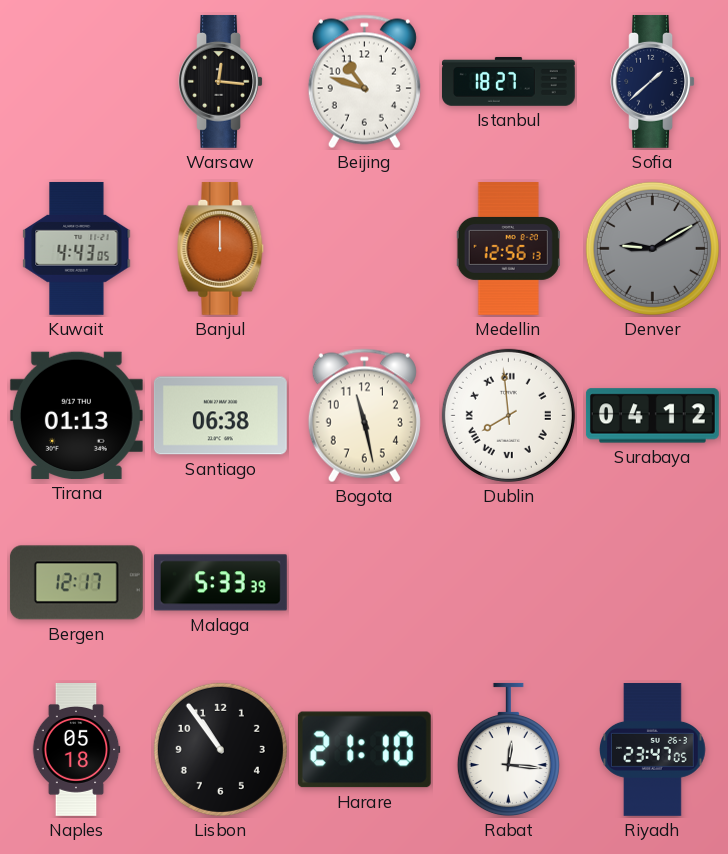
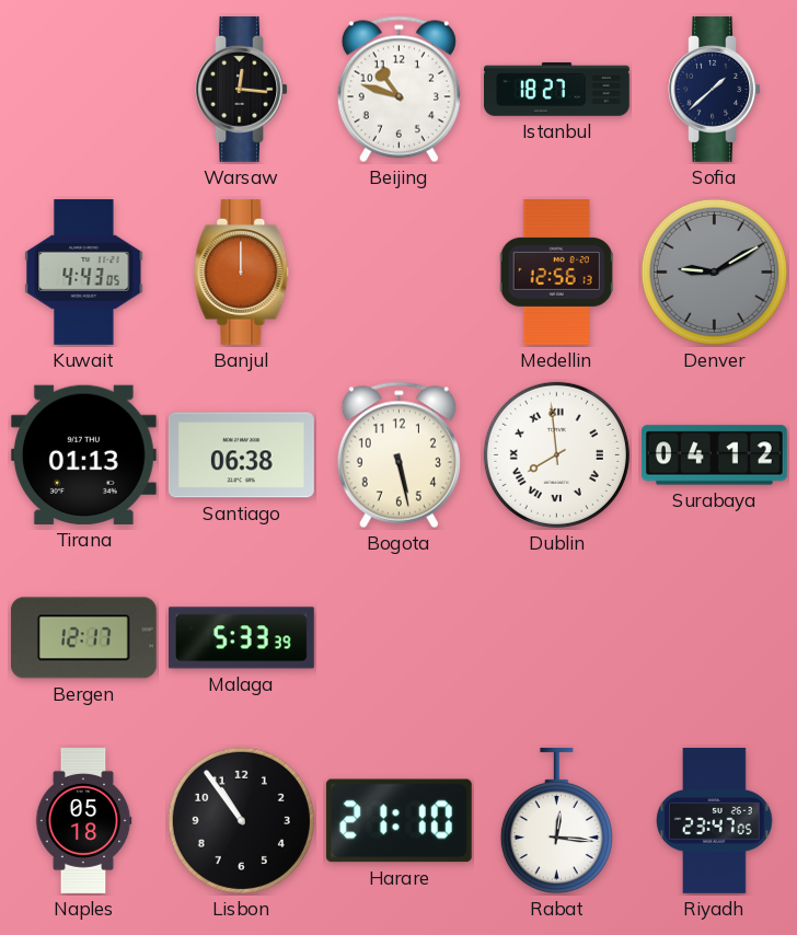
Bogota: 11:28 -> 5:28
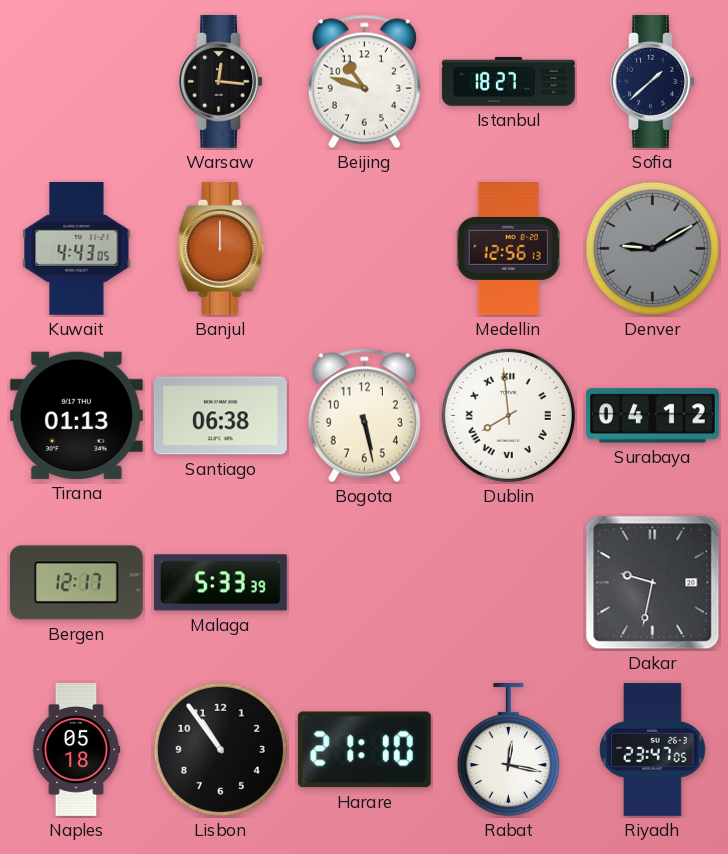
Dakar: none -> 9:32
Rabat: 12:16 -> 12:17
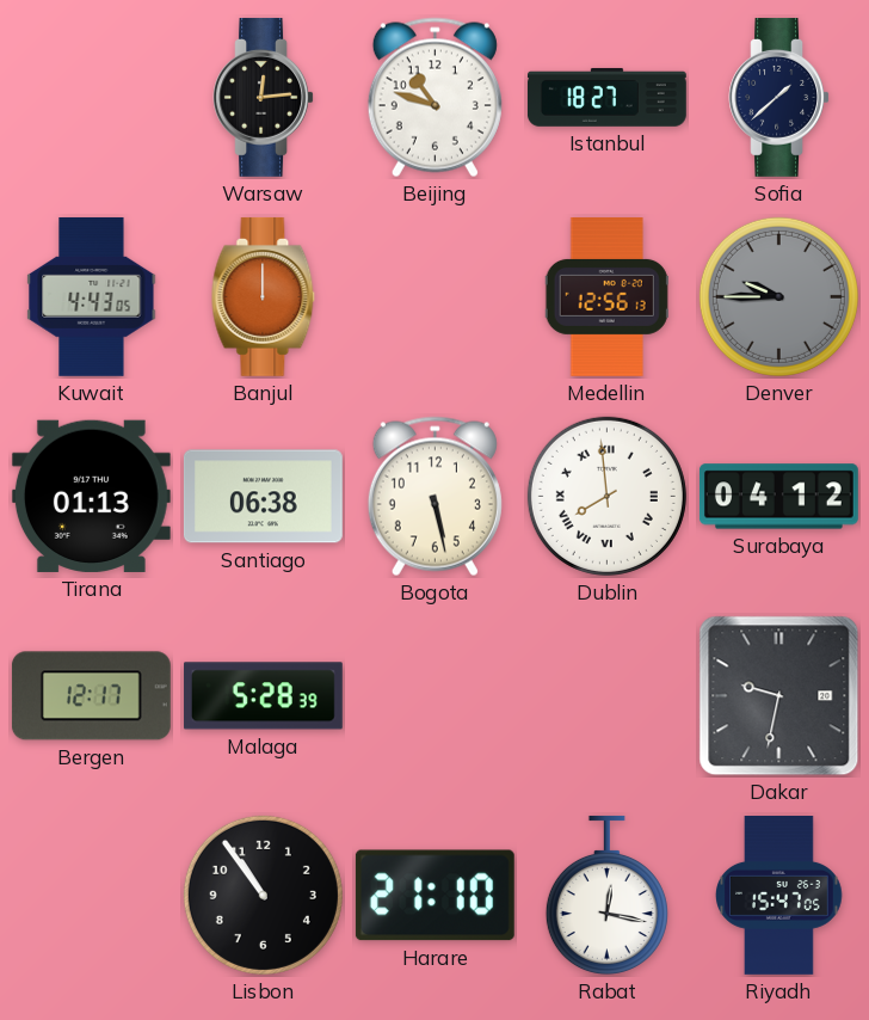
Warsaw: 12:16 -> 12:14
Denver: 9:10 -> 9:45
Malaga: 5:33 -> 5:28
Naples: 05:18 -> none
Riyadh: 23:47 -> 15:47
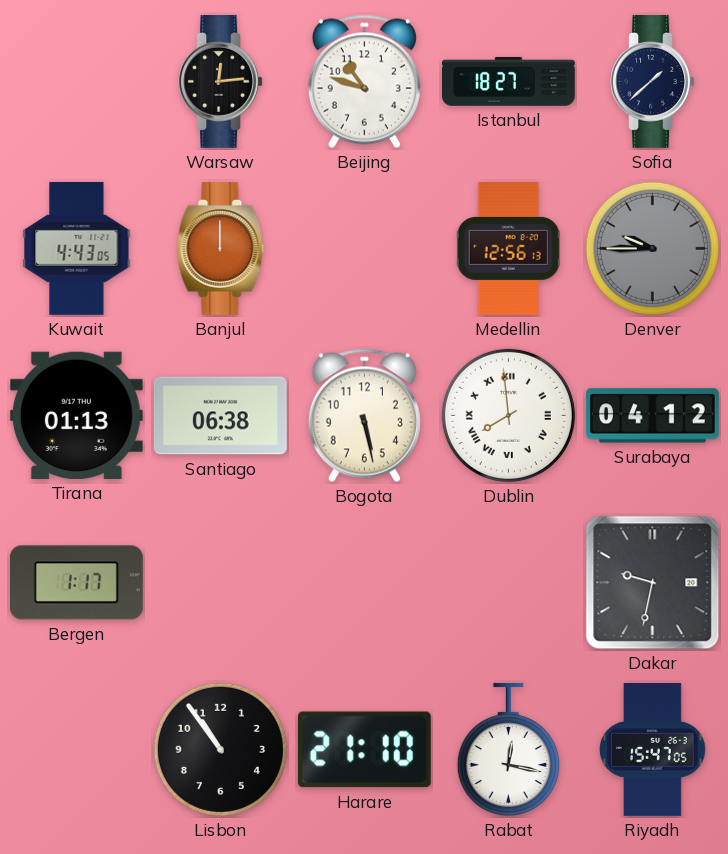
Bergen: 12:17 -> 1:17
Malaga: 5:28 -> none
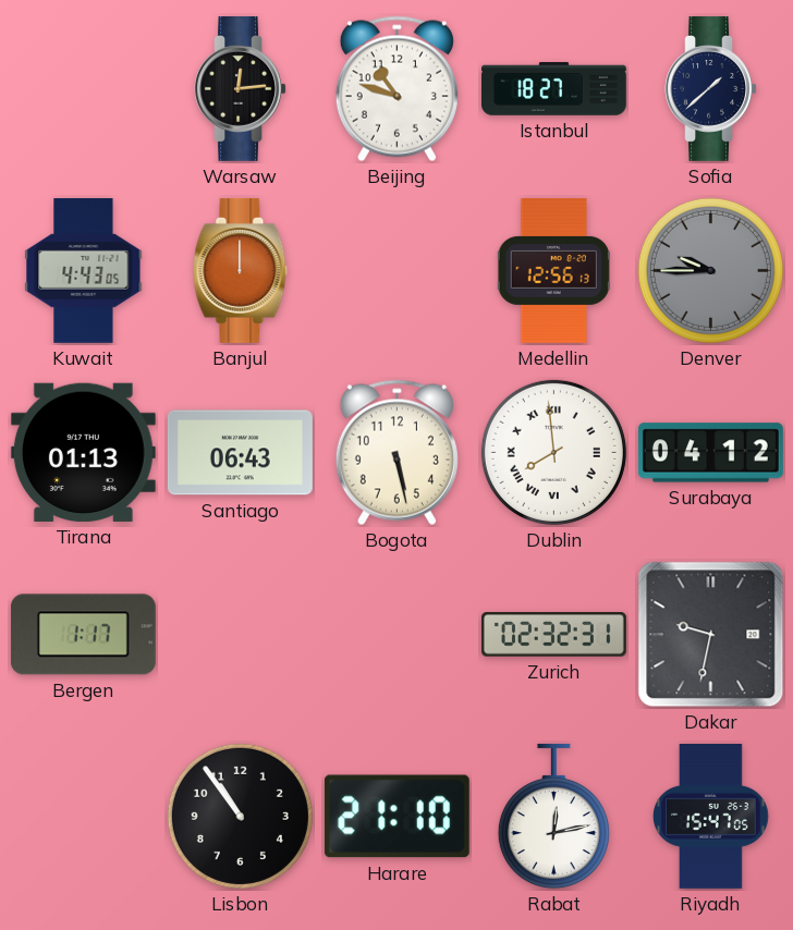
Santiago: 06:38 -> 06:43
Zurich: none -> 02:32
Rabat: 12:17 -> 12:13
